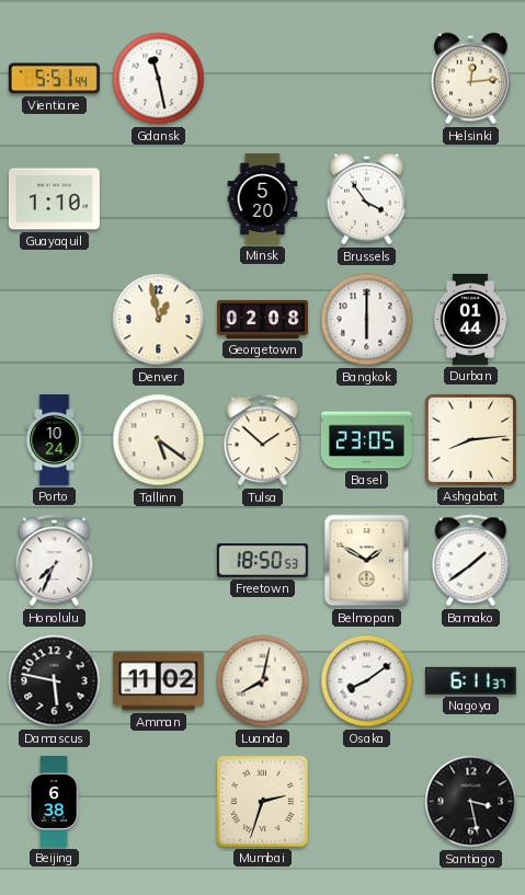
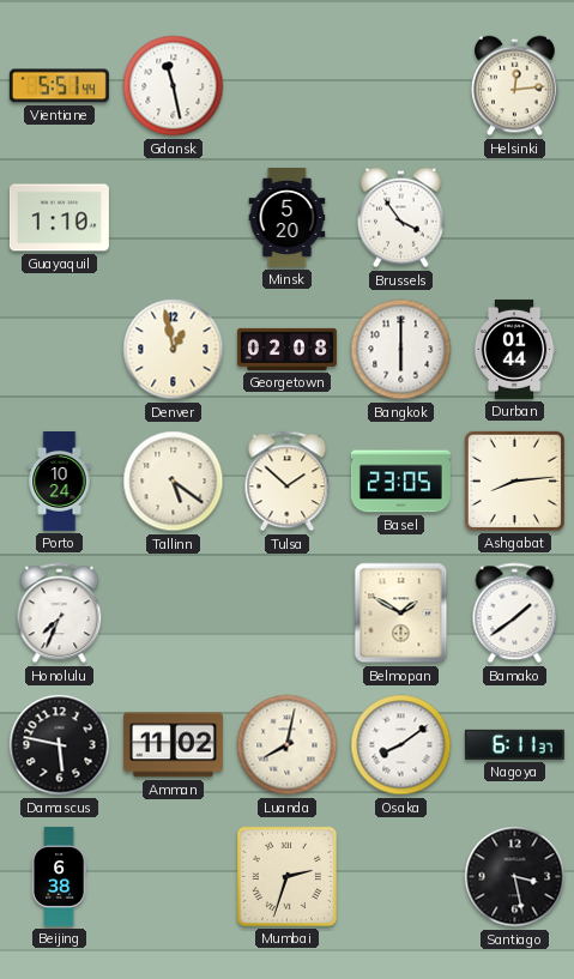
Freetown: 18:50 -> none
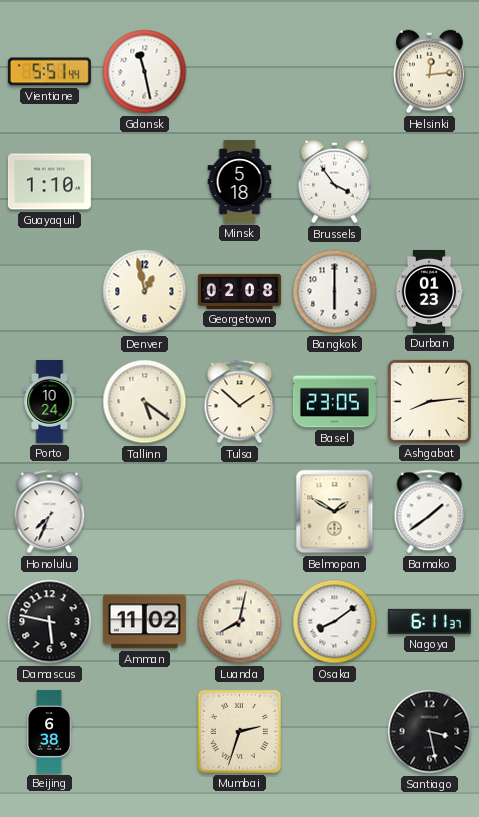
Minsk: 5:20 -> 5:18
Durban: 01:44 -> 01:23
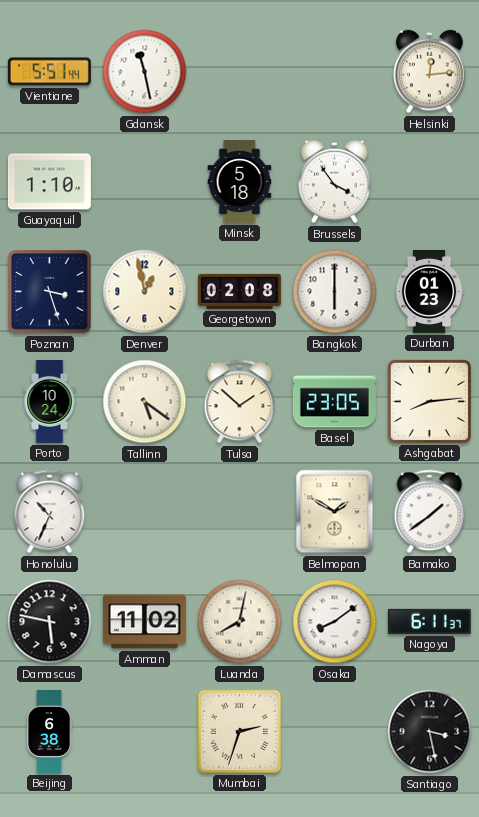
Poznan: none -> 3:27
Honolulu: 7:34 -> 10:34
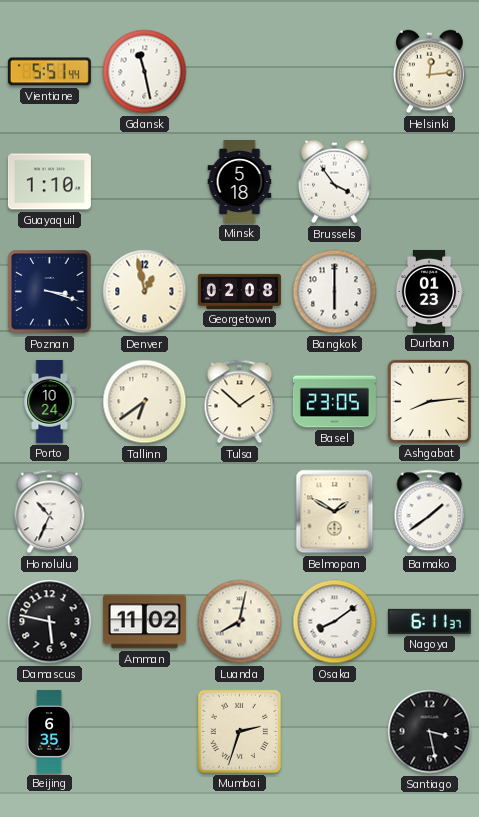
Poznan: 3:27 -> 3:18
Tallinn: 5:21 -> 6:39
Beijing: 6:38 -> 6:35
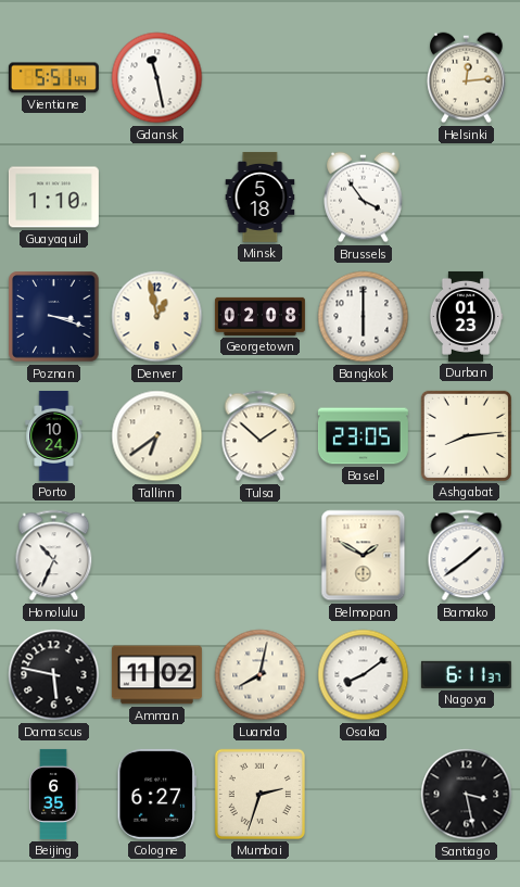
Cologne: none -> 6:27
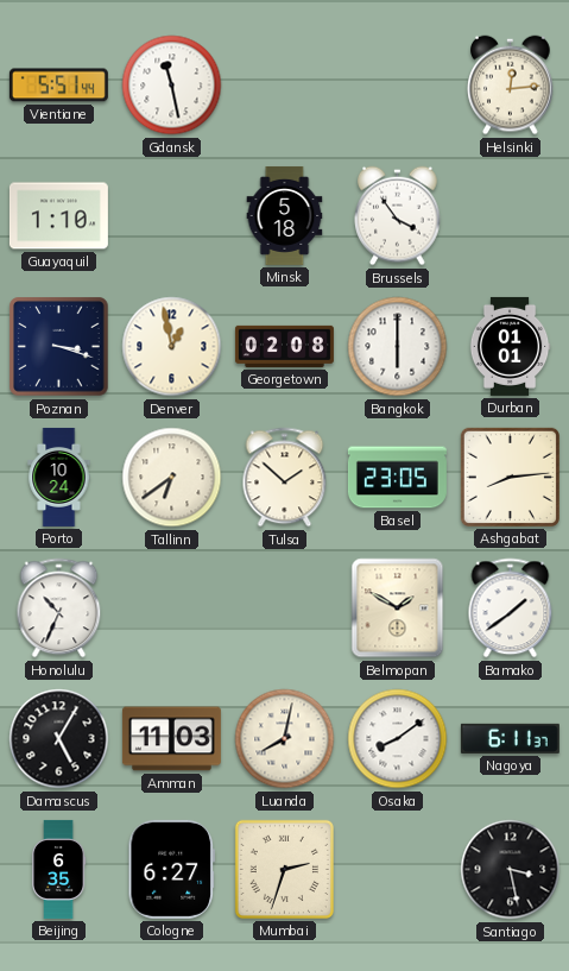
Durban: 01:23 -> 01:01
Damascus: 5:47 -> 5:05
Amman: 11:02 -> 11:03
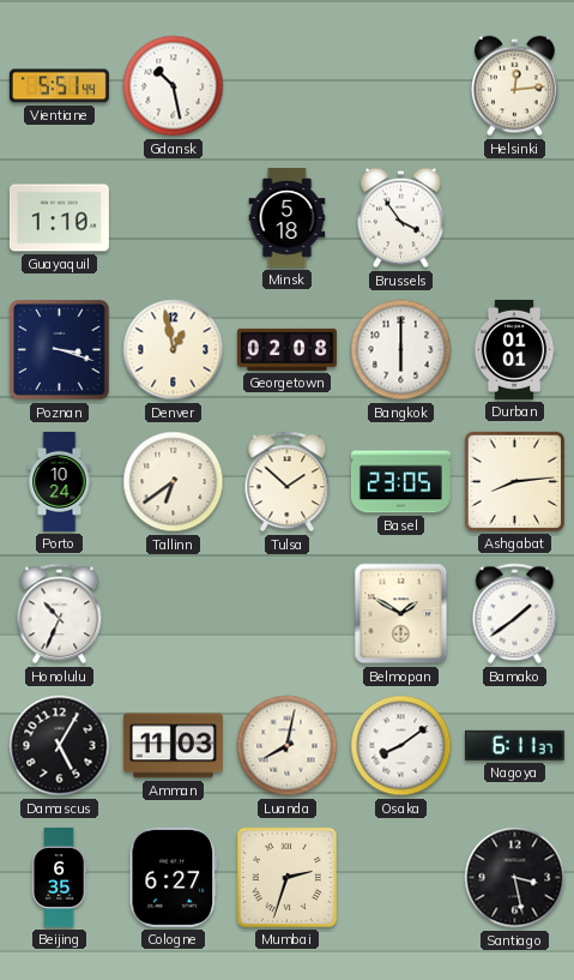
Gdansk: 11:28 -> 10:28
